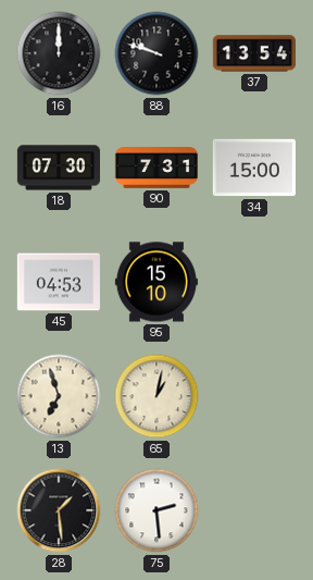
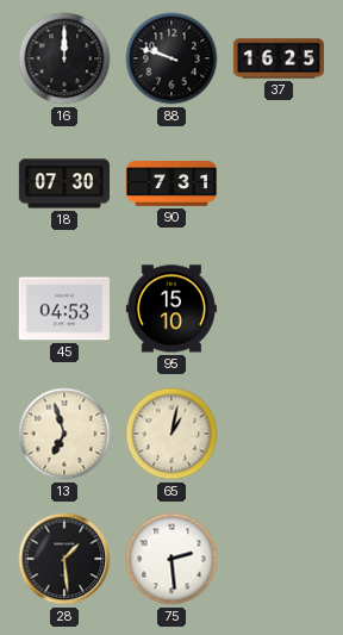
37: 13:54 -> 16:25
34: 15:00 -> none
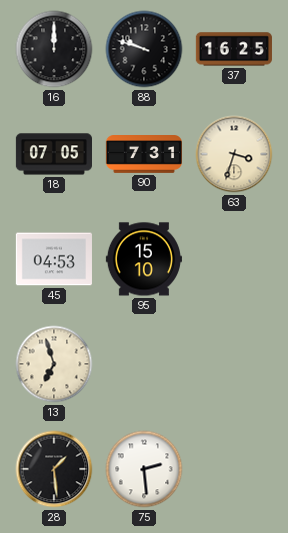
18: 07:30 -> 07:05
63: none -> 3:33
65: 1:02 -> none
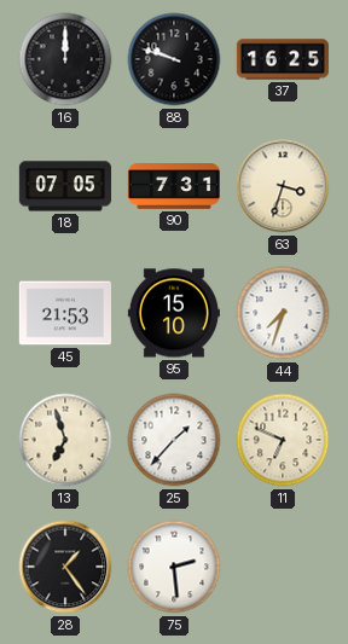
45: 04:53 -> 21:53
44: none -> 7:33
25: none -> 1:37
11: none -> 6:49
28: 1:29 -> 1:24
